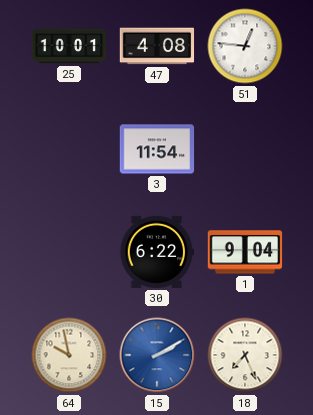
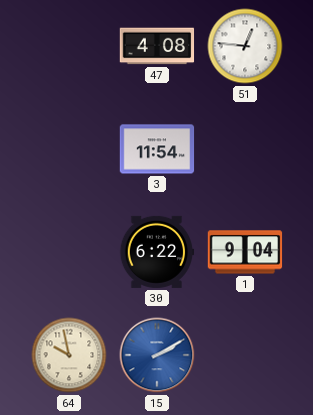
25: 10:01 -> none
18: 7:26 -> none
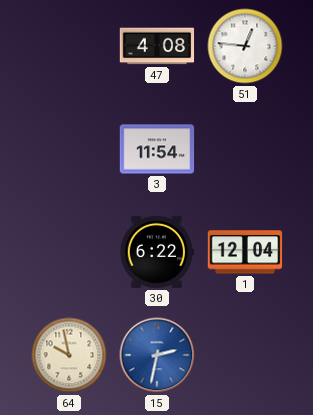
1: 9:04 -> 12:04
15: 2:10 -> 2:32
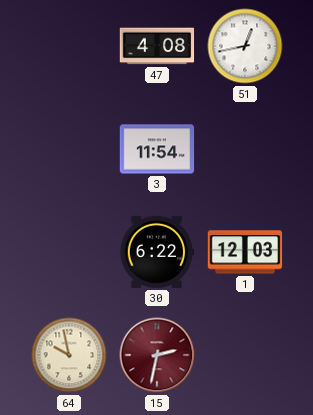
51: 12:46 -> 12:43
1: 12:04 -> 12:03
15 dial: blue -> burgundy
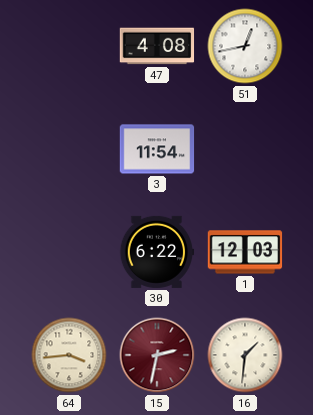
64: 9:58 -> 3:44
16: none -> 1:31
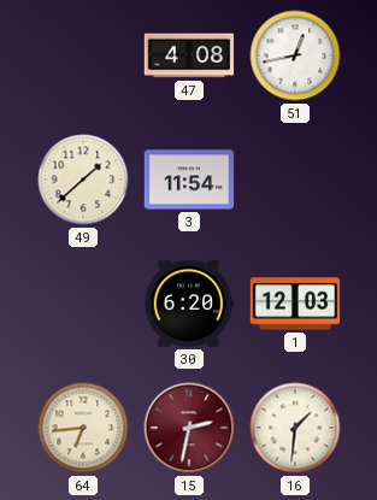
49: none -> 1:38
30: 6:22 -> 6:20
64: 3:44 -> 6:44
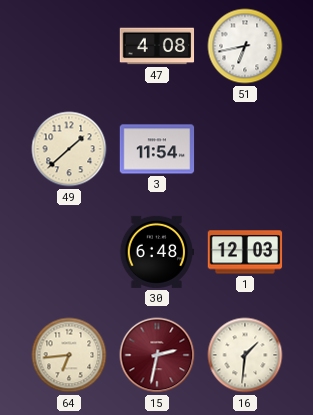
51: 12:43 -> 6:43
30: 6:20 -> 6:48
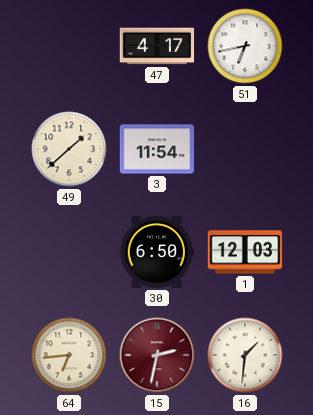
47: 4:08 -> 4:17
30: 6:48 -> 6:50
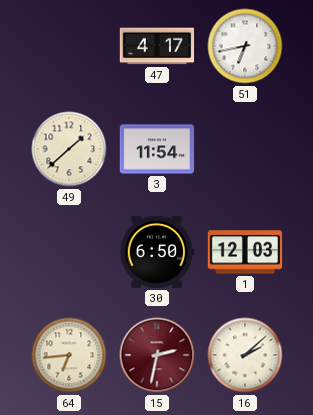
16: 1:31 -> 2:08
